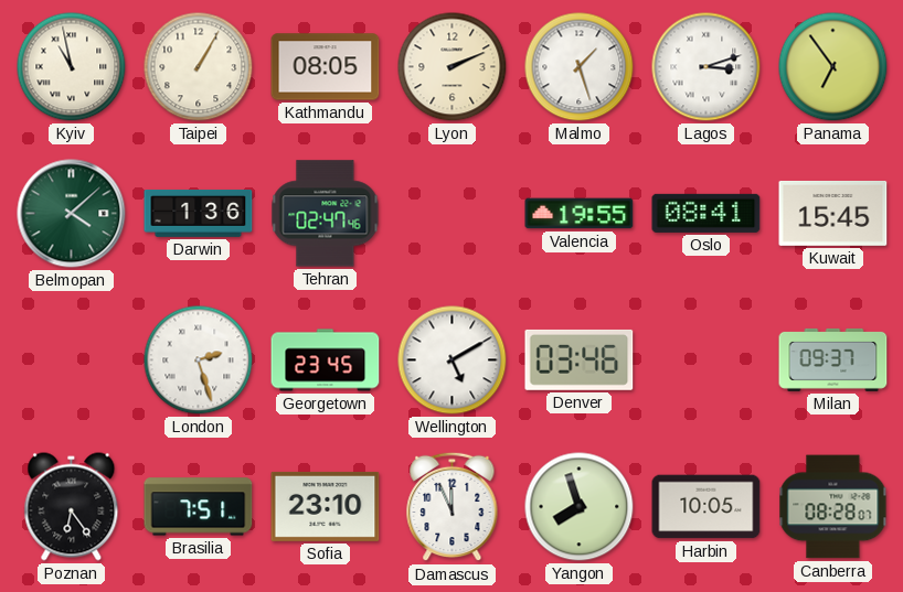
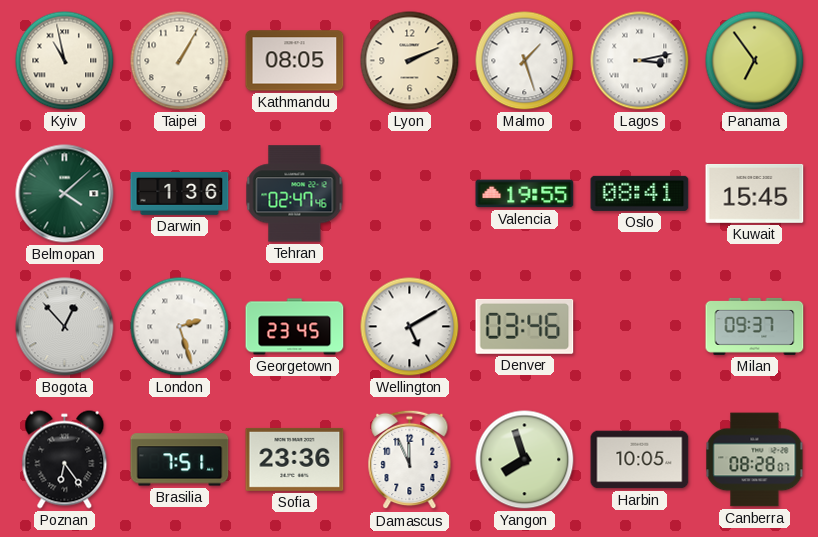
Lagos: 3:12 -> 3:13
Bogota: none -> 12:53
Sofia: 23:10 -> 23:36
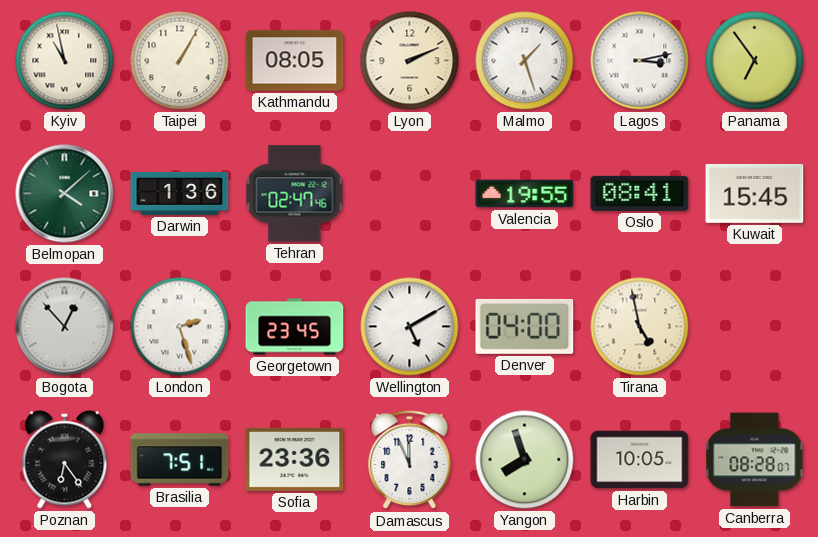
Denver: 03:46 -> 04:00
Tirana: none -> 4:58
Milan: 09:37 -> none
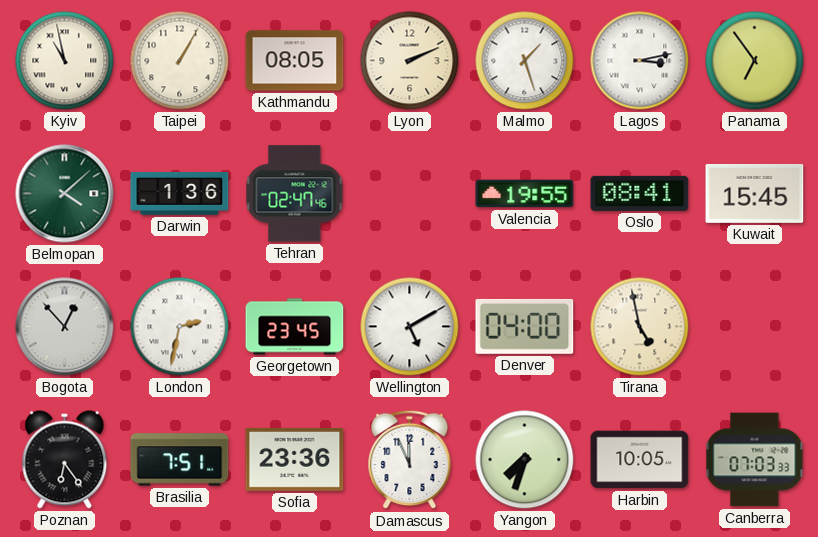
London: 2:27 -> 2:32
Yangon: 7:57 -> 7:33
Canberra: 08:28 -> 07:03
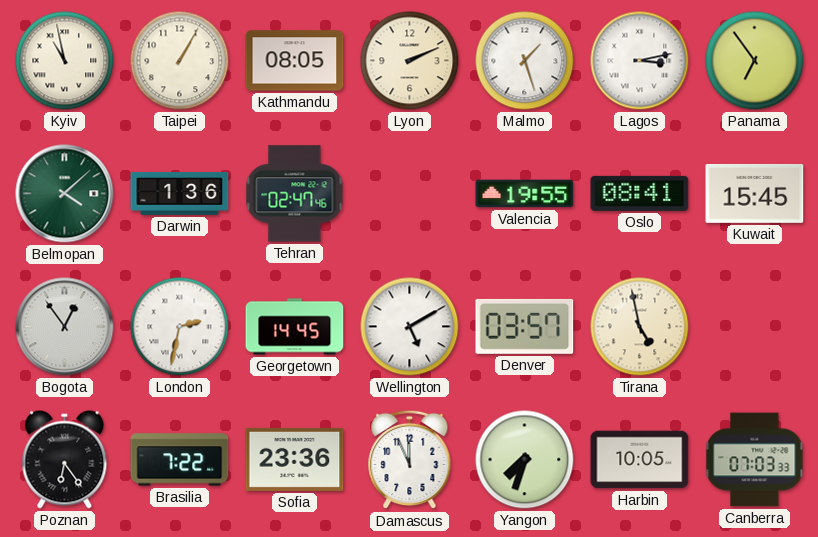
Bogota: 12:53 -> 12:54
Georgetown: 23:45 -> 14:45
Denver: 04:00 -> 03:57
Brasilia: 7:51 -> 7:22
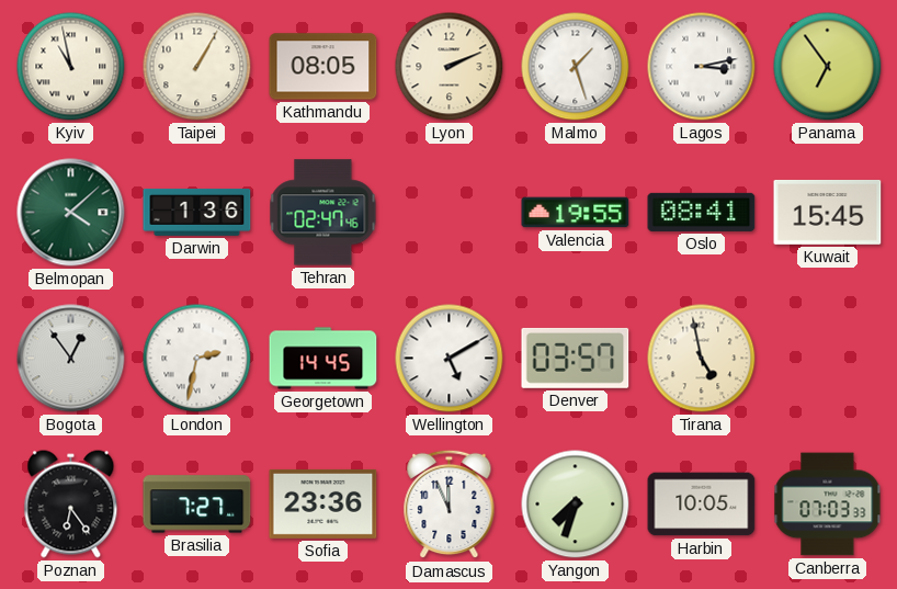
Brasilia: 7:22 -> 7:27
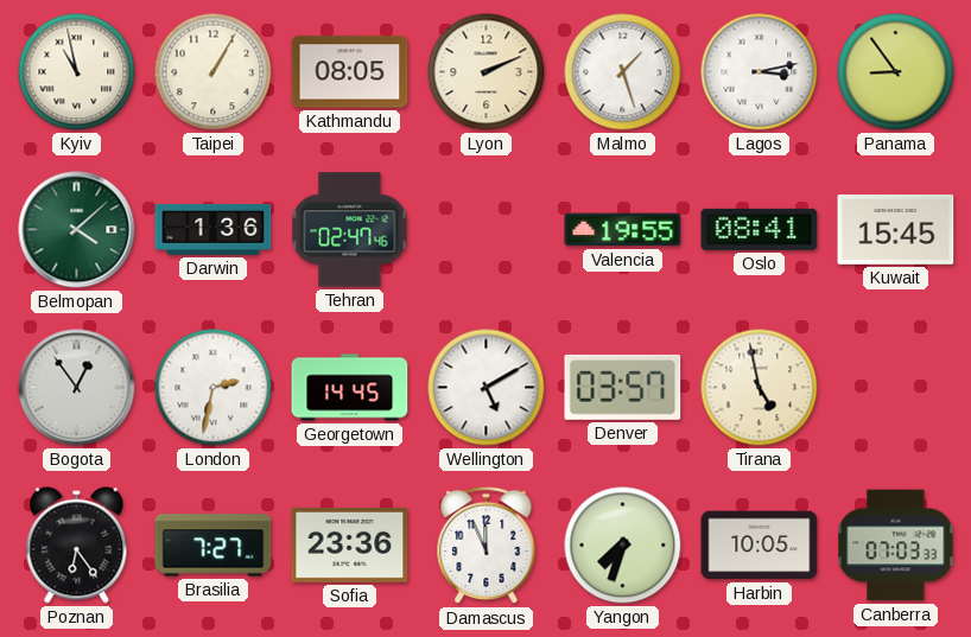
Panama: 6:54 -> 8:54
